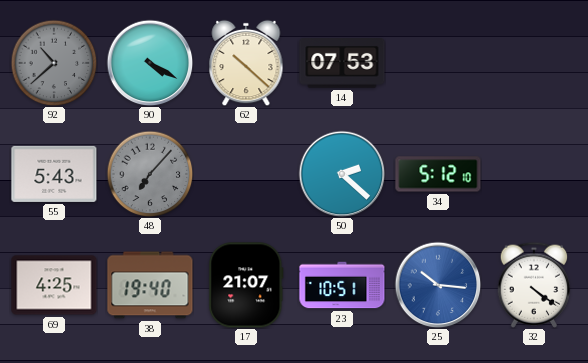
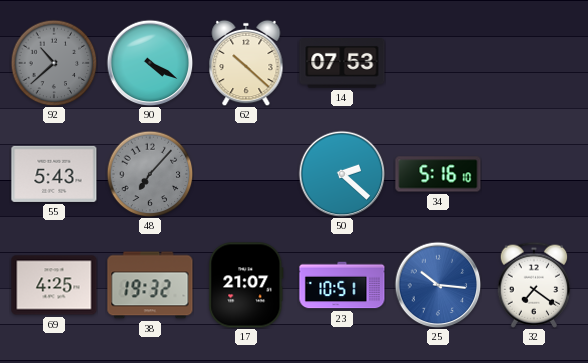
34: 5:12 -> 5:16
38: 19:40 -> 19:32
32: 4:21 -> 7:21
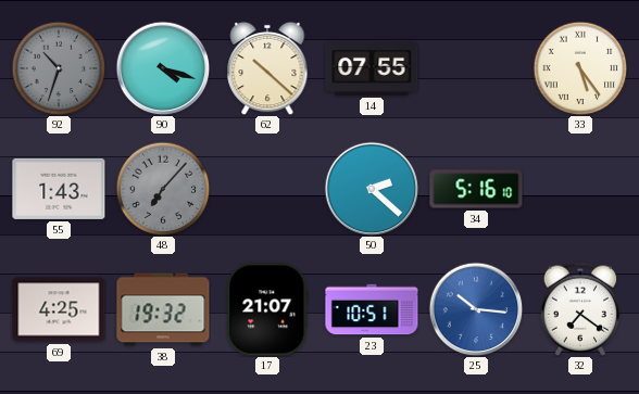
92: 10:38 -> 10:33
90: 4:20 -> 4:18
14: 07:53 -> 07:55
33: none -> 5:24
55: 5:43 -> 1:43
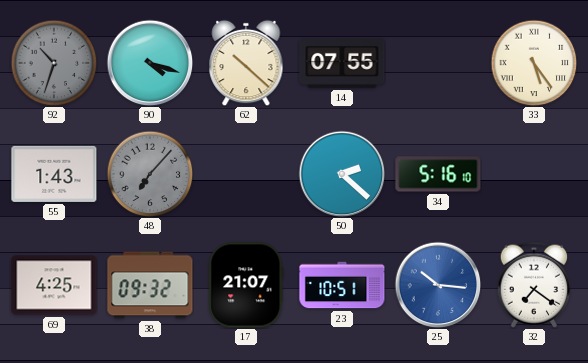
38: 19:32 -> 09:32
